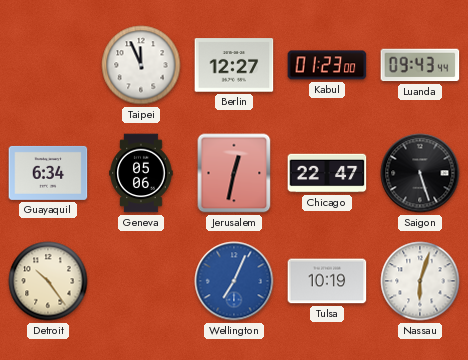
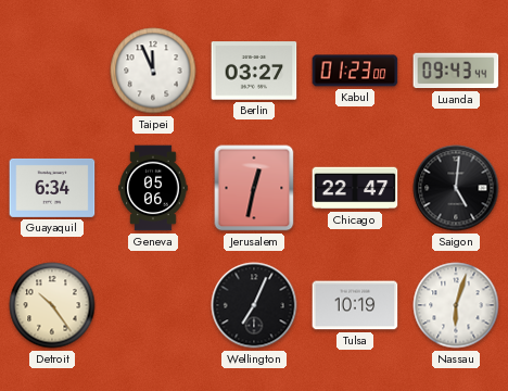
Berlin: 12:27 -> 03:27
Saigon: 5:27 -> 5:01
Wellington dial: blue -> black
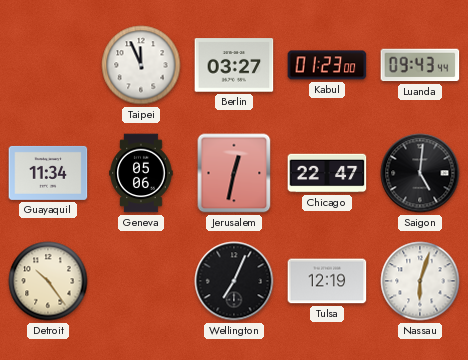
Guayaquil: 6:34 -> 11:34
Tulsa: 10:19 -> 12:19
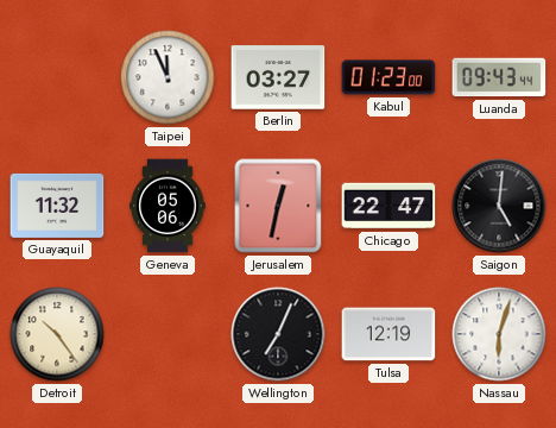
Guayaquil: 11:34 -> 11:32
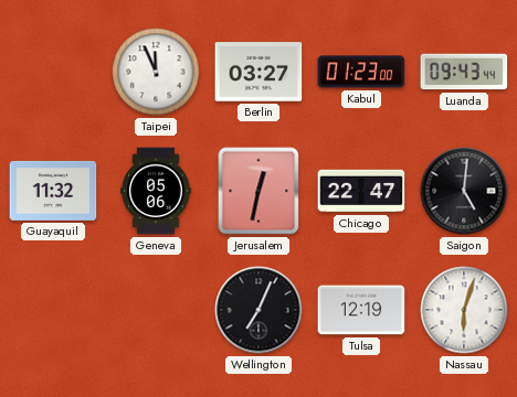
Detroit: 10:24 -> none
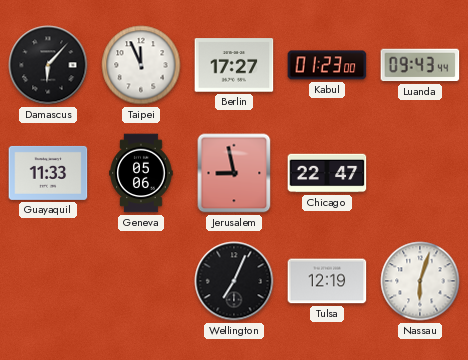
Damascus: none -> 6:07
Berlin: 03:27 -> 17:27
Guayaquil: 11:32 -> 11:33
Jerusalem: 12:32 -> 8:58
Saigon: 5:01 -> none
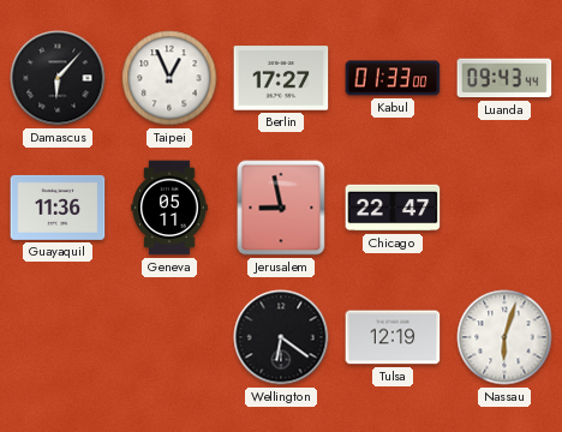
Taipei: 11:56 -> 12:56
Kabul: 01:23 -> 01:33
Guayaquil: 11:33 -> 11:36
Geneva: 05:06 -> 05:11
Wellington: 7:04 -> 6:21
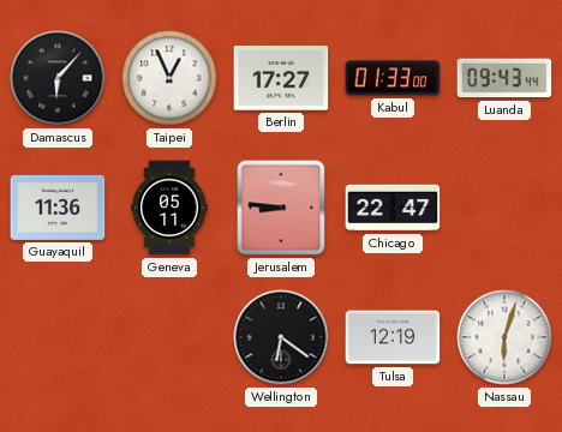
Jerusalem: 8:58 -> 8:46
